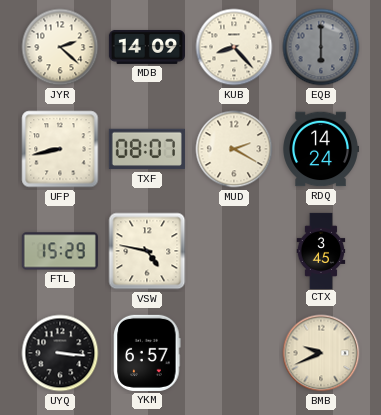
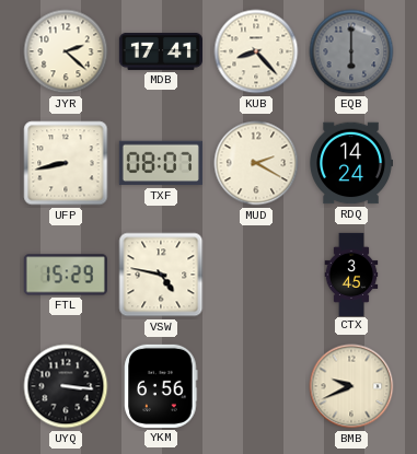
MDB: 14:09 -> 17:41
YKM: 6:57 -> 6:56
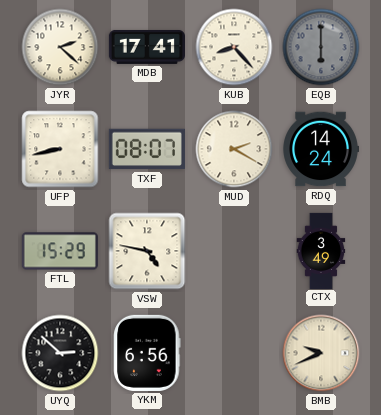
CTX: 3:45 -> 3:49
UYQ: 3:16 -> 2:52
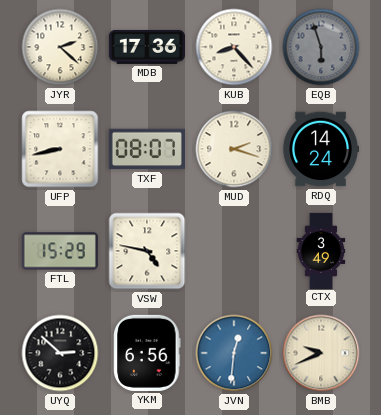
MDB: 17:41 -> 17:36
EQB: 6:00 -> 5:57
MUD: 2:20 -> 2:18
JVN: none -> 12:31
